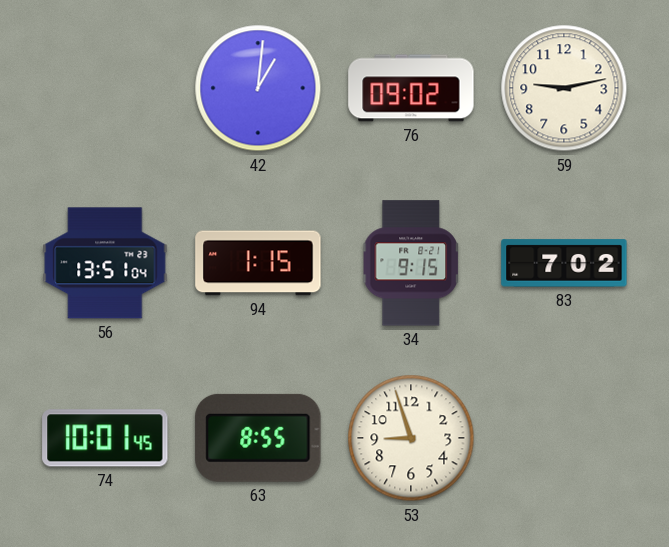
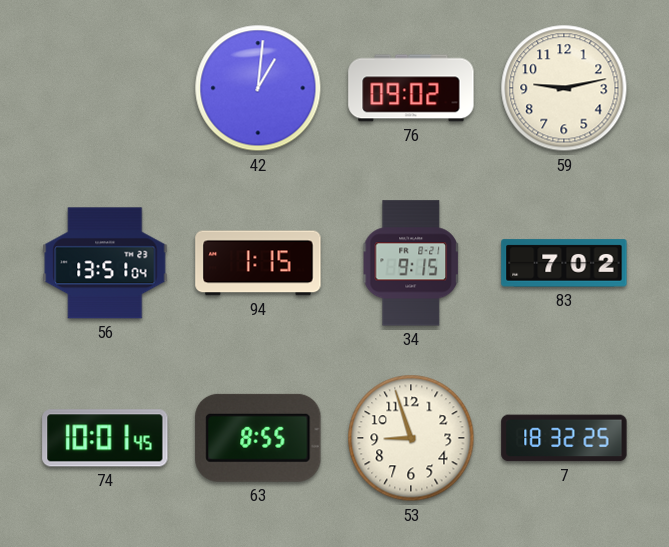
7: none -> 18:32
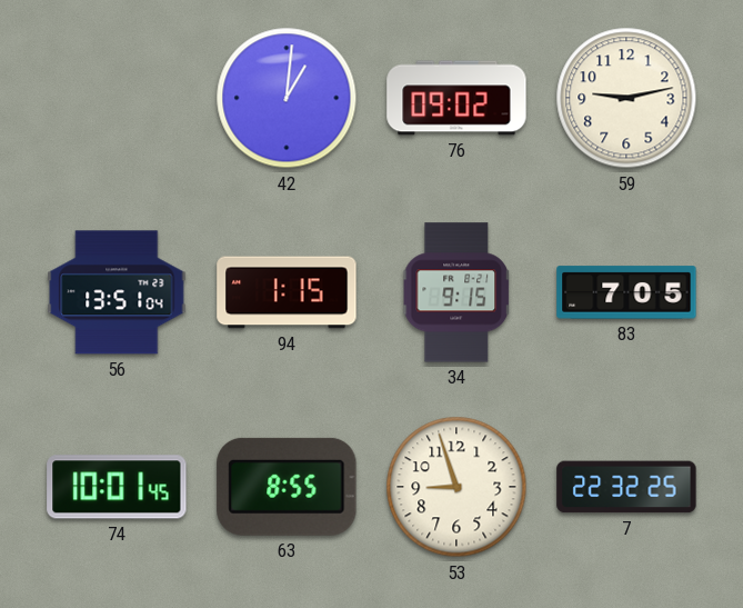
83: 7:02 -> 7:05
7: 18:32 -> 22:32
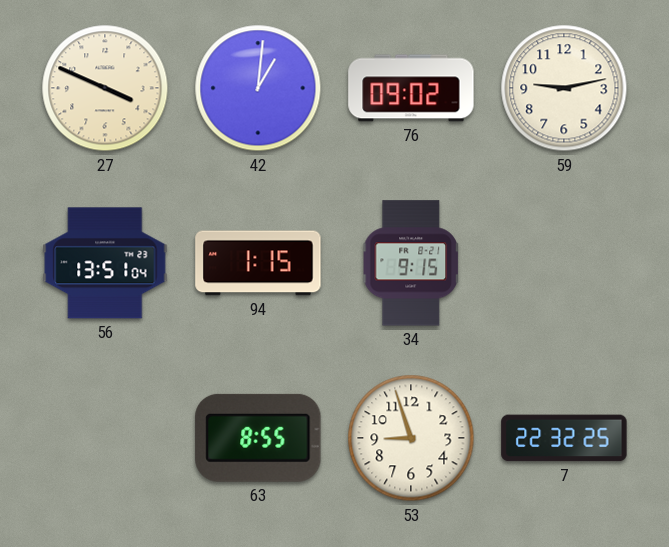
27: none -> 3:49
83: 7:05 -> none
74: 10:01 -> none
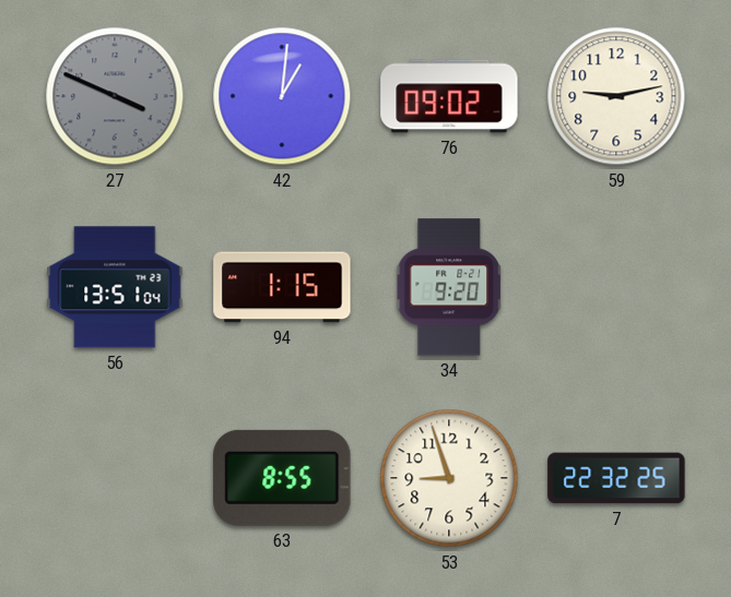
27 dial: cream -> grey
34: 9:15 -> 9:20
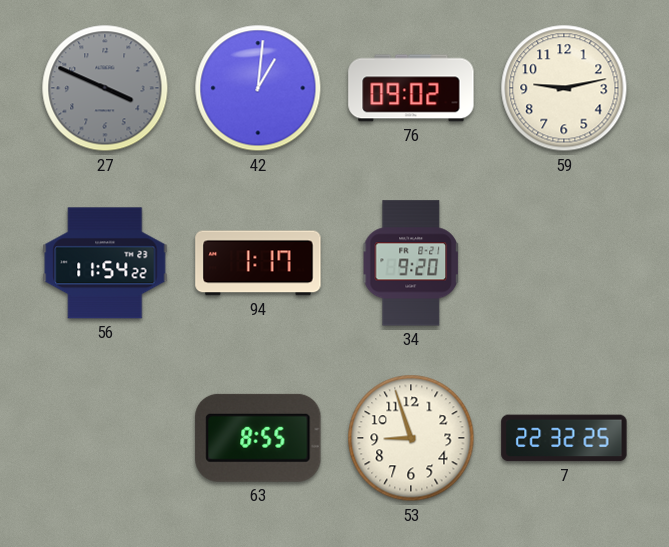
56: 13:51 -> 11:54
94: 1:15 -> 1:17
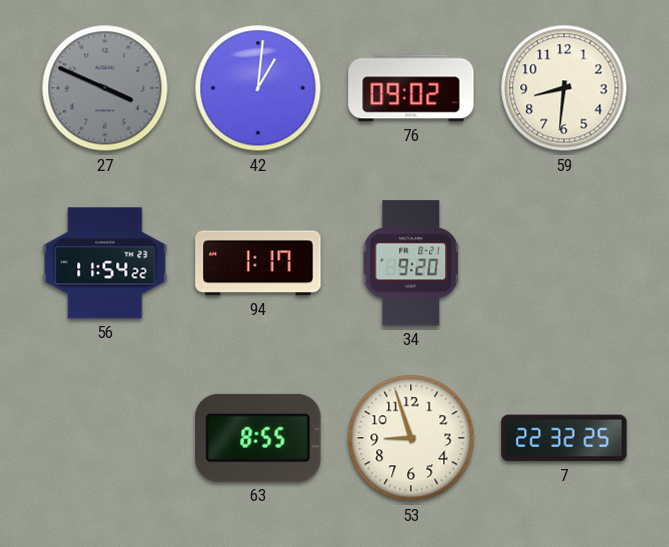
59: 9:13 -> 8:31
